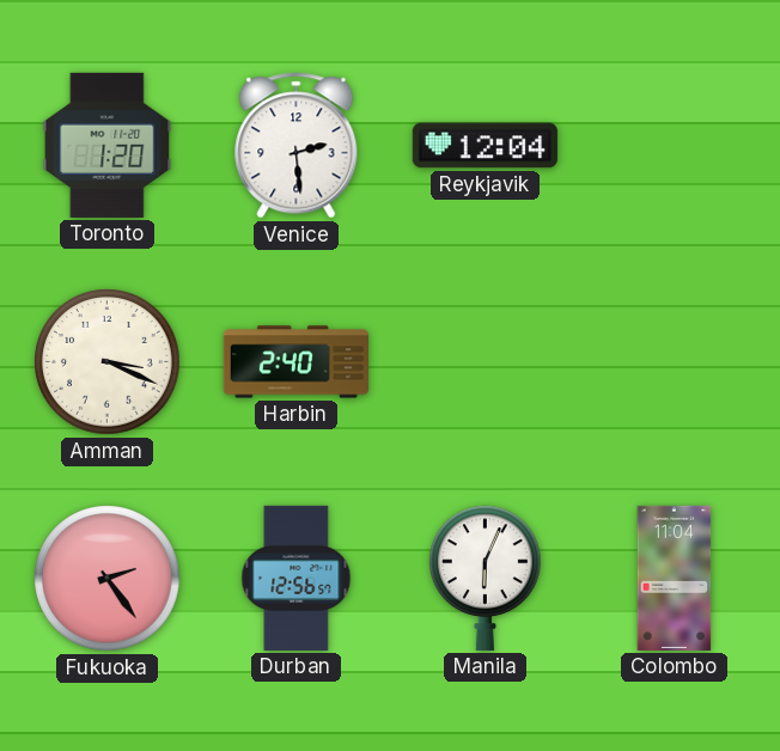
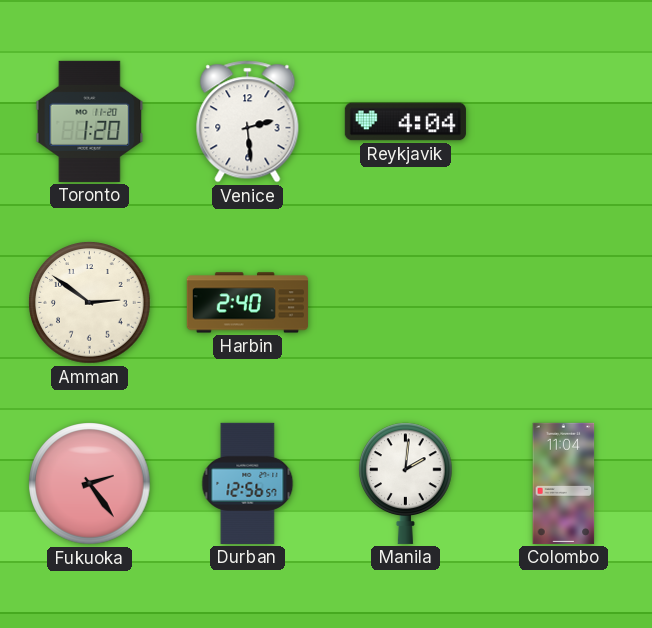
Reykjavik: 12:04 -> 4:04
Amman: 3:19 -> 2:51
Manila: 6:04 -> 2:01
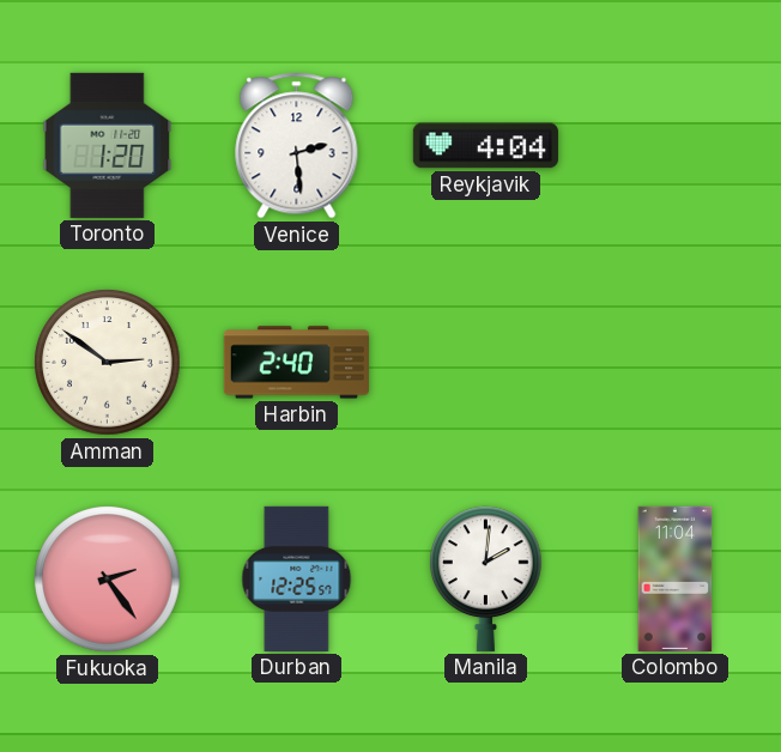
Durban: 12:56 -> 12:25
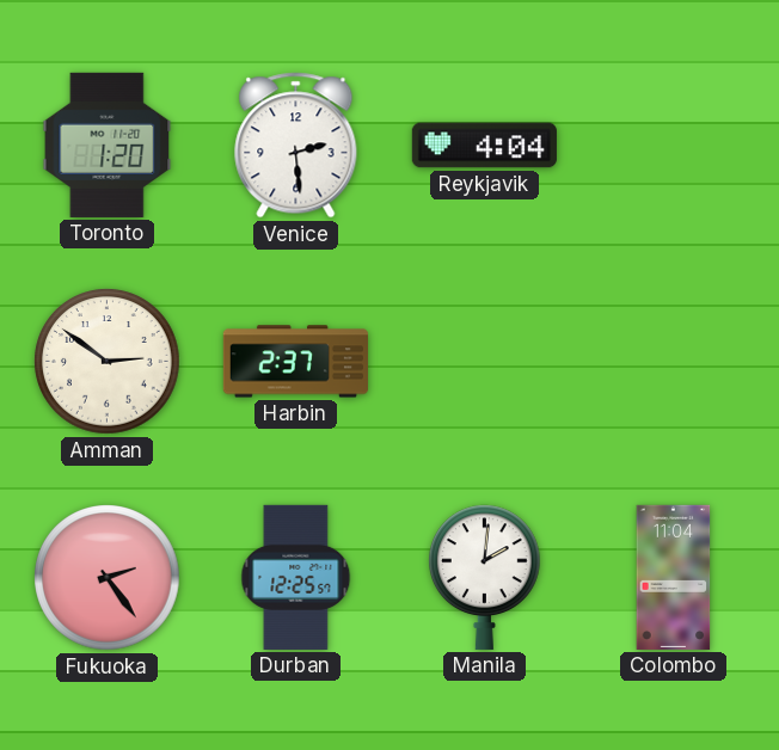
Harbin: 2:40 -> 2:37
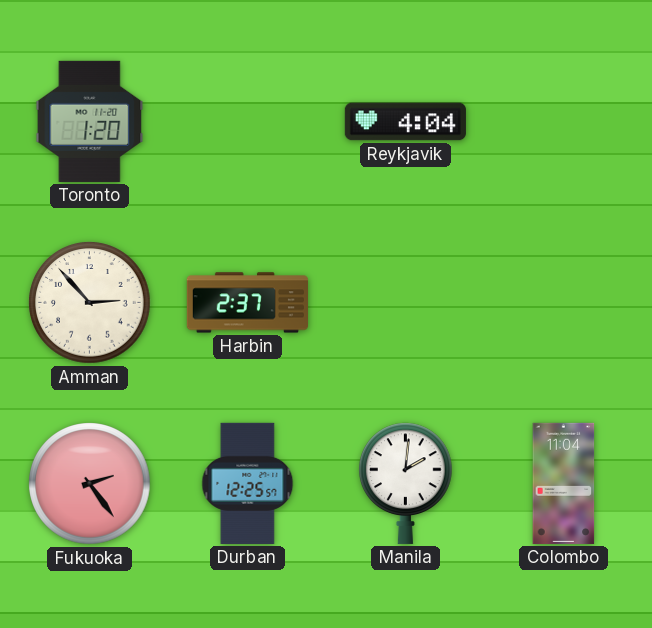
Venice: 2:29 -> none
Amman: 2:51 -> 2:53
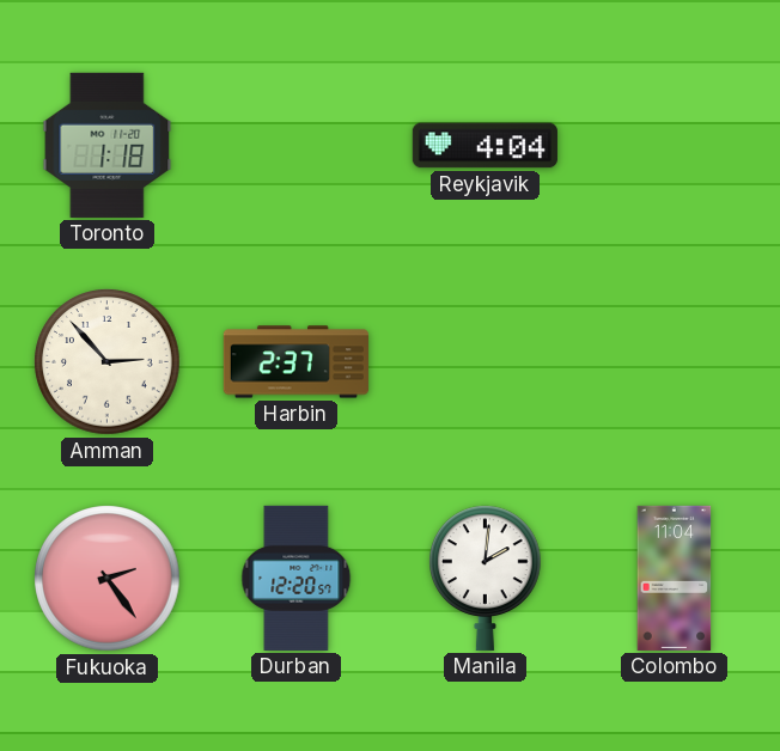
Toronto: 1:20 -> 1:18
Durban: 12:25 -> 12:20
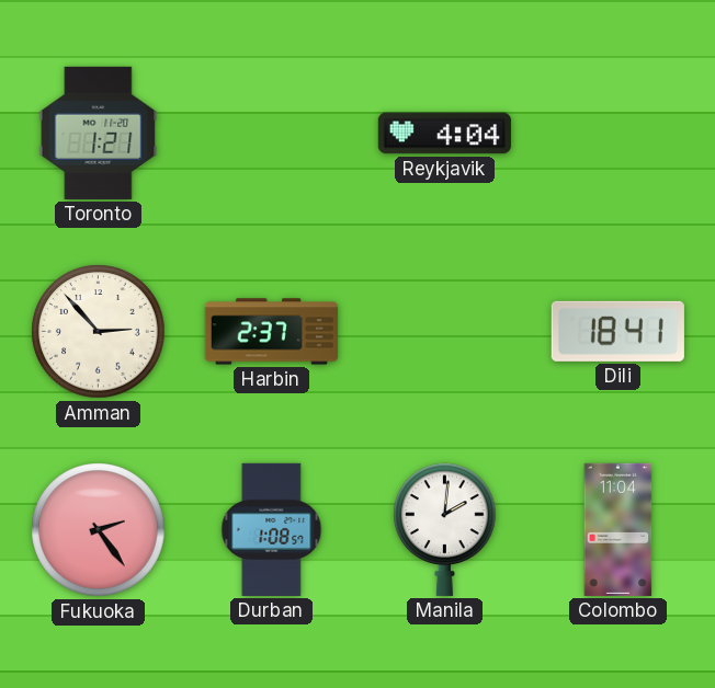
Toronto: 1:18 -> 1:21
Dili: none -> 18:41
Durban: 12:20 -> 1:08
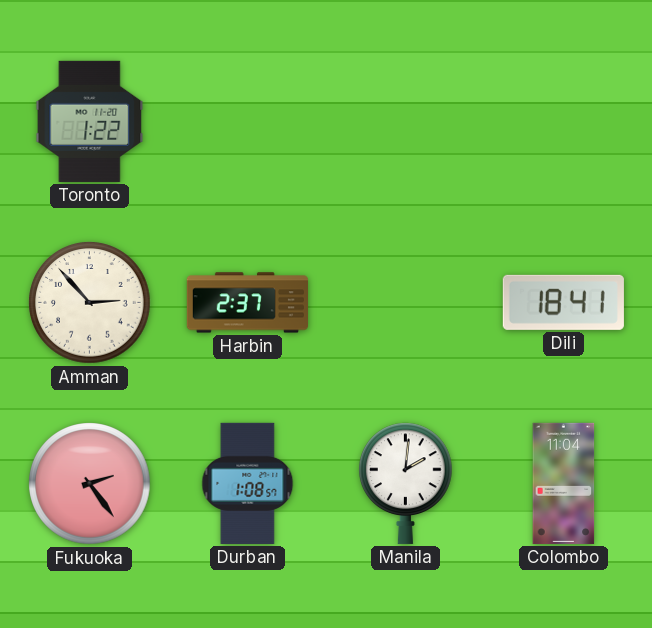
Toronto: 1:21 -> 1:22
Reykjavik: 4:04 -> none
